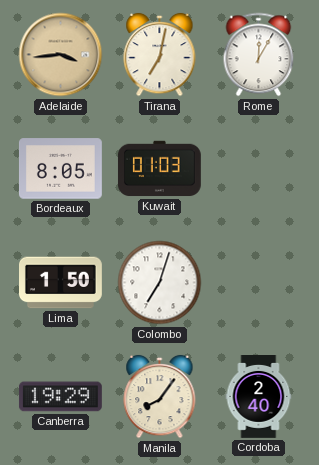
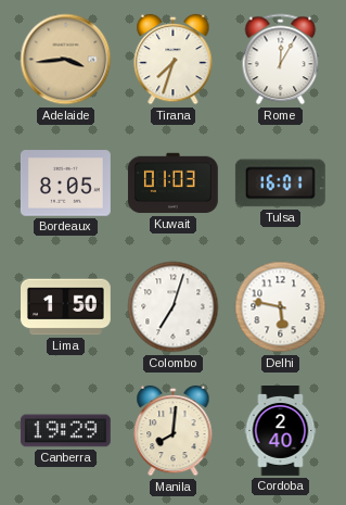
Tirana: 7:02 -> 7:33
Tulsa: none -> 16:01
Delhi: none -> 5:47
Manila: 8:06 -> 8:01
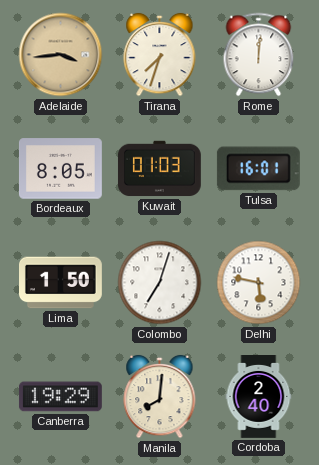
Rome: 12:05 -> 12:01
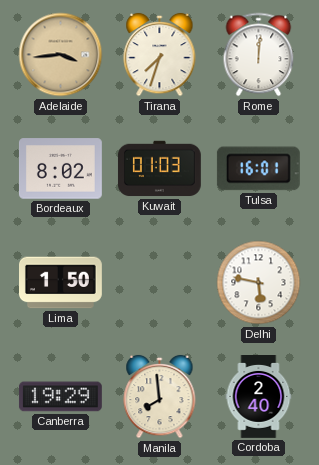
Bordeaux: 8:05 -> 8:02
Colombo: 7:03 -> none
Manila: 8:01 -> 7:59
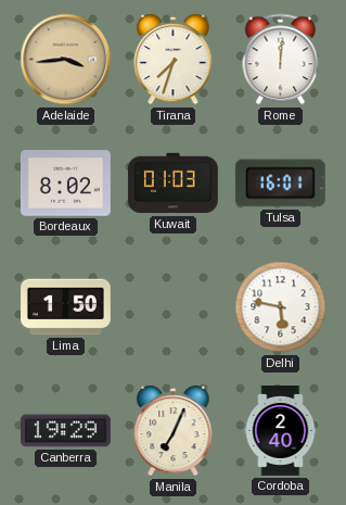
Manila: 7:59 -> 7:04
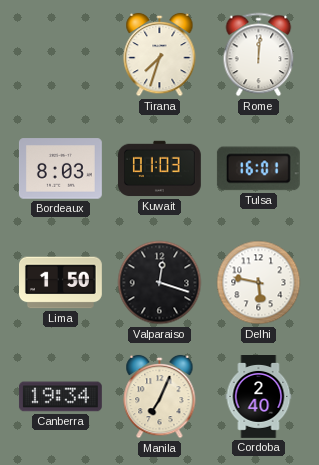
Adelaide: 3:44 -> none
Bordeaux: 8:02 -> 8:03
Valparaiso: none -> 12:18
Canberra: 19:29 -> 19:34
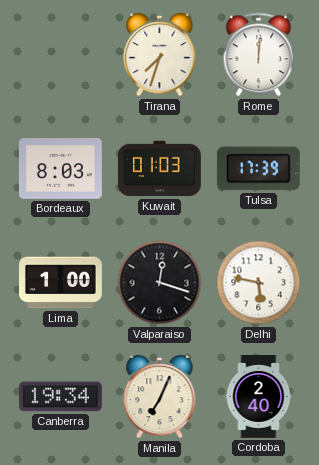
Tulsa: 16:01 -> 17:39
Lima: 1:50 -> 1:00
